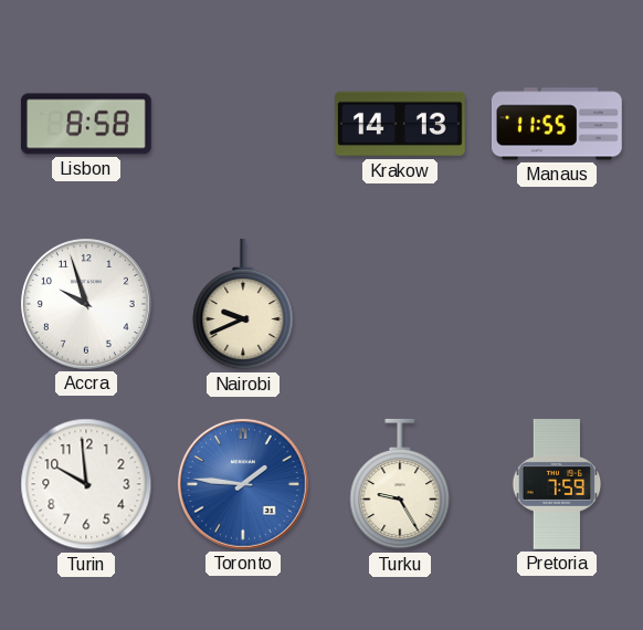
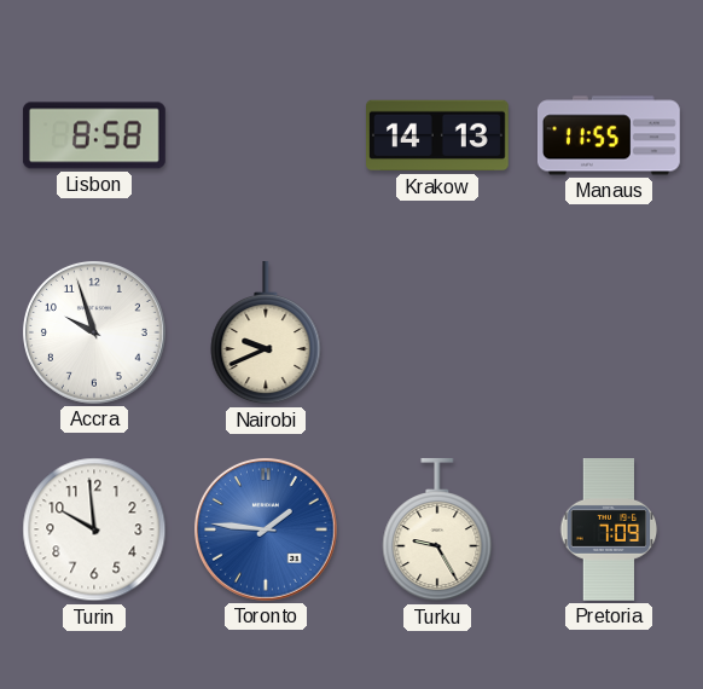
Pretoria: 7:59 -> 7:09
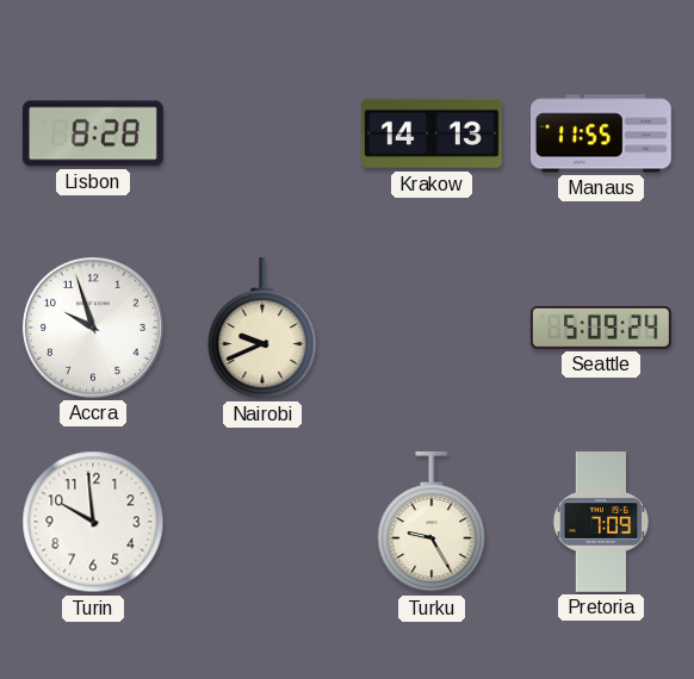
Lisbon: 8:58 -> 8:28
Seattle: none -> 5:09
Toronto: 1:46 -> none
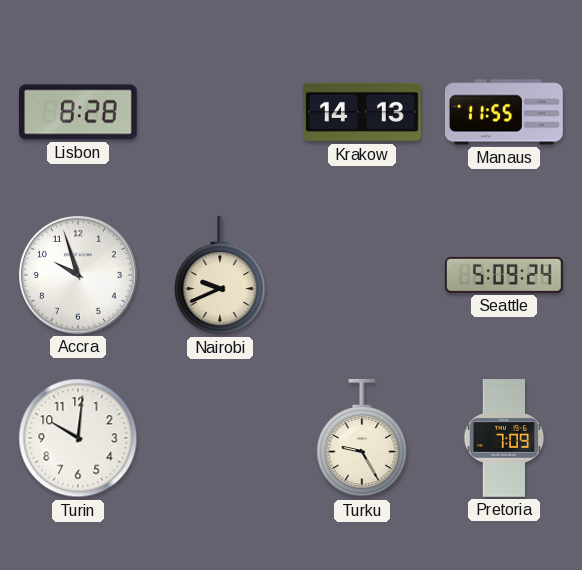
Turin: 9:59 -> 10:01
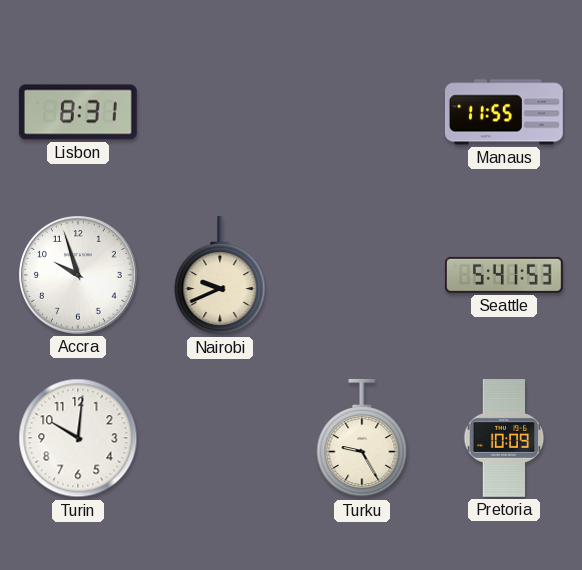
Lisbon: 8:28 -> 8:31
Krakow: 14:13 -> none
Seattle: 5:09 -> 5:41
Pretoria: 7:09 -> 10:09
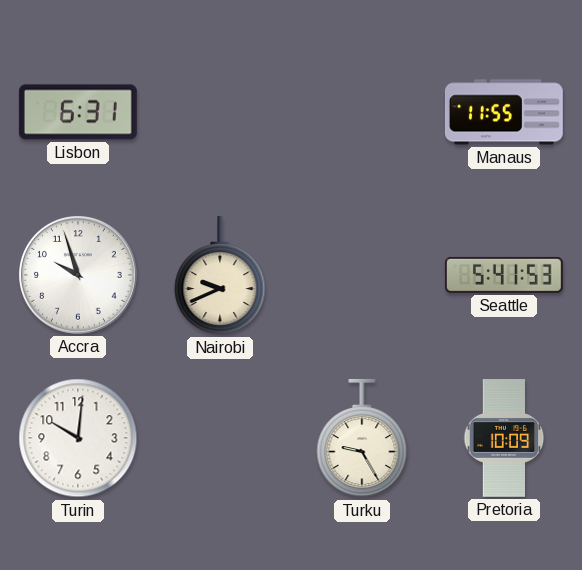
Lisbon: 8:31 -> 6:31
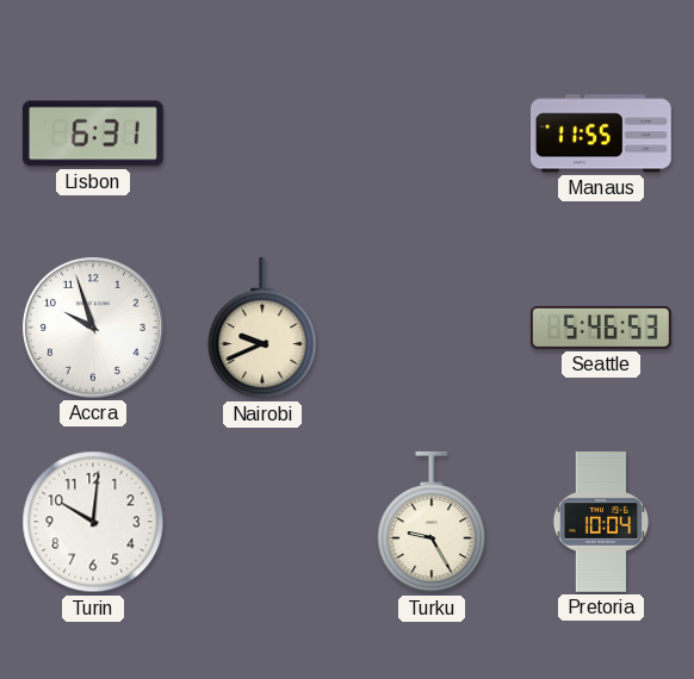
Seattle: 5:41 -> 5:46
Pretoria: 10:09 -> 10:04
